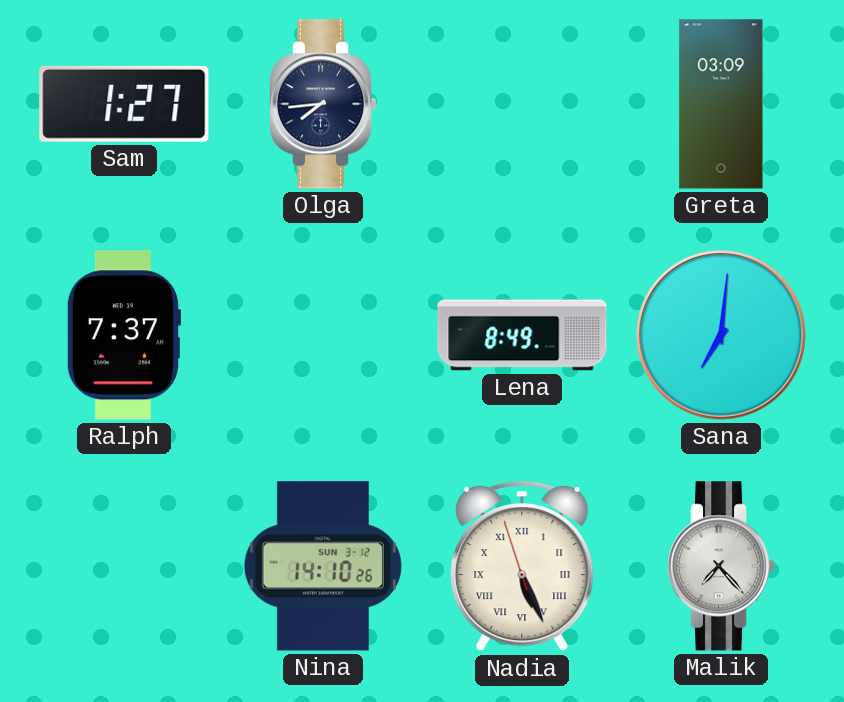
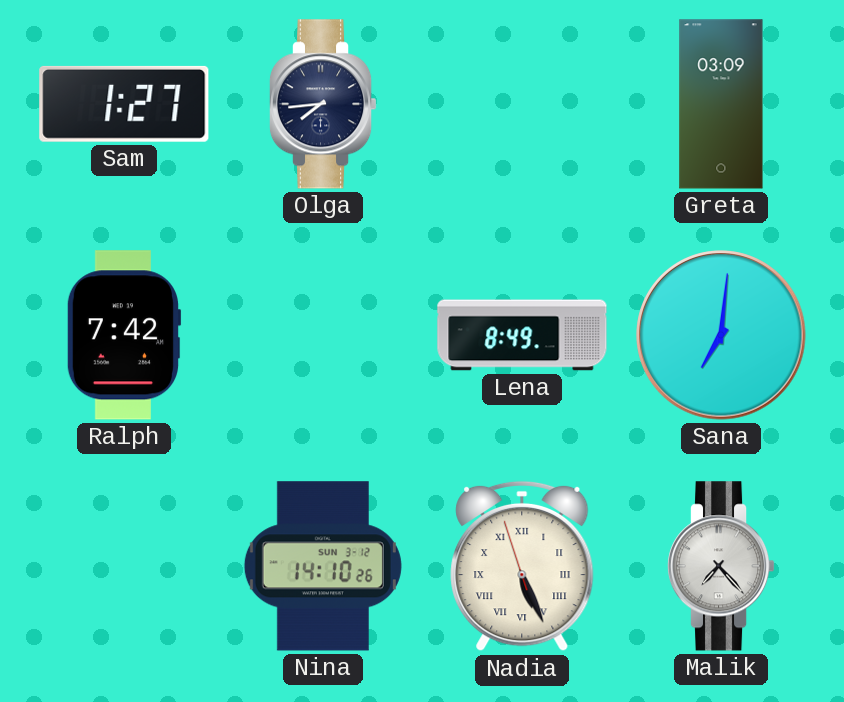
Ralph: 7:37 -> 7:42
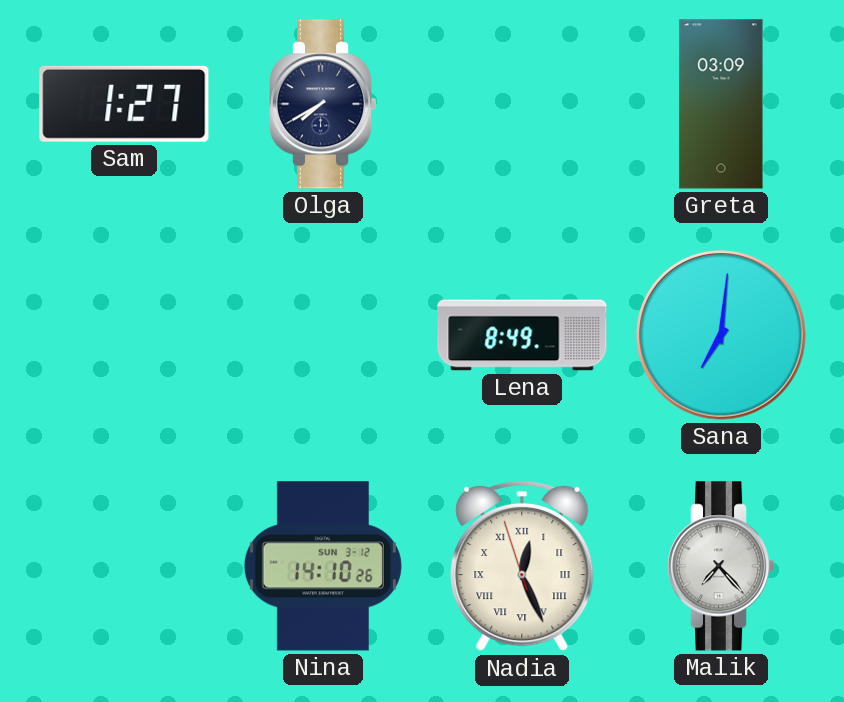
Olga: 7:44 -> 7:40
Ralph: 7:42 -> none
Nadia: 5:25 -> 12:25
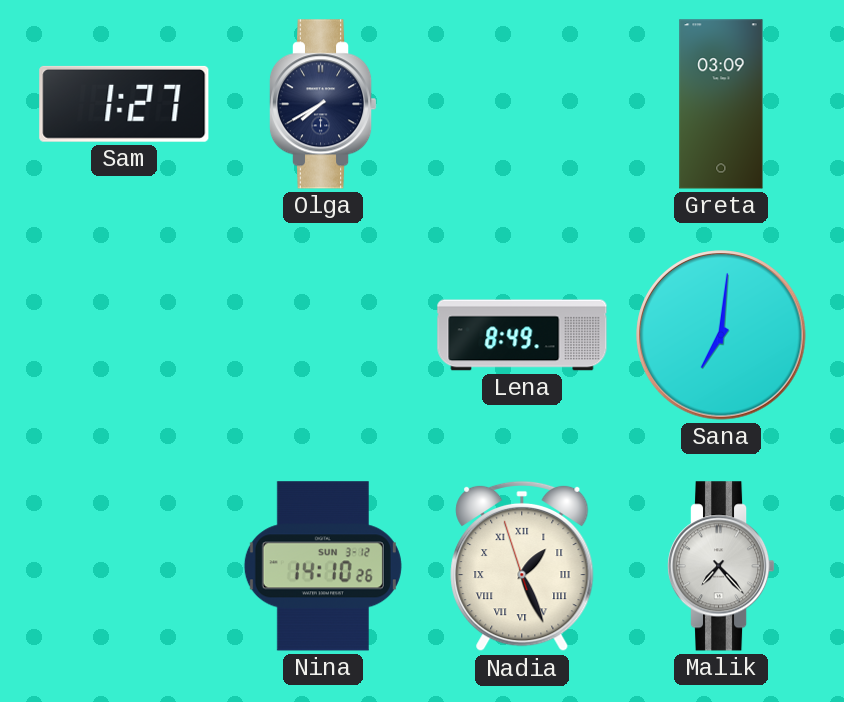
Nadia: 12:25 -> 1:25
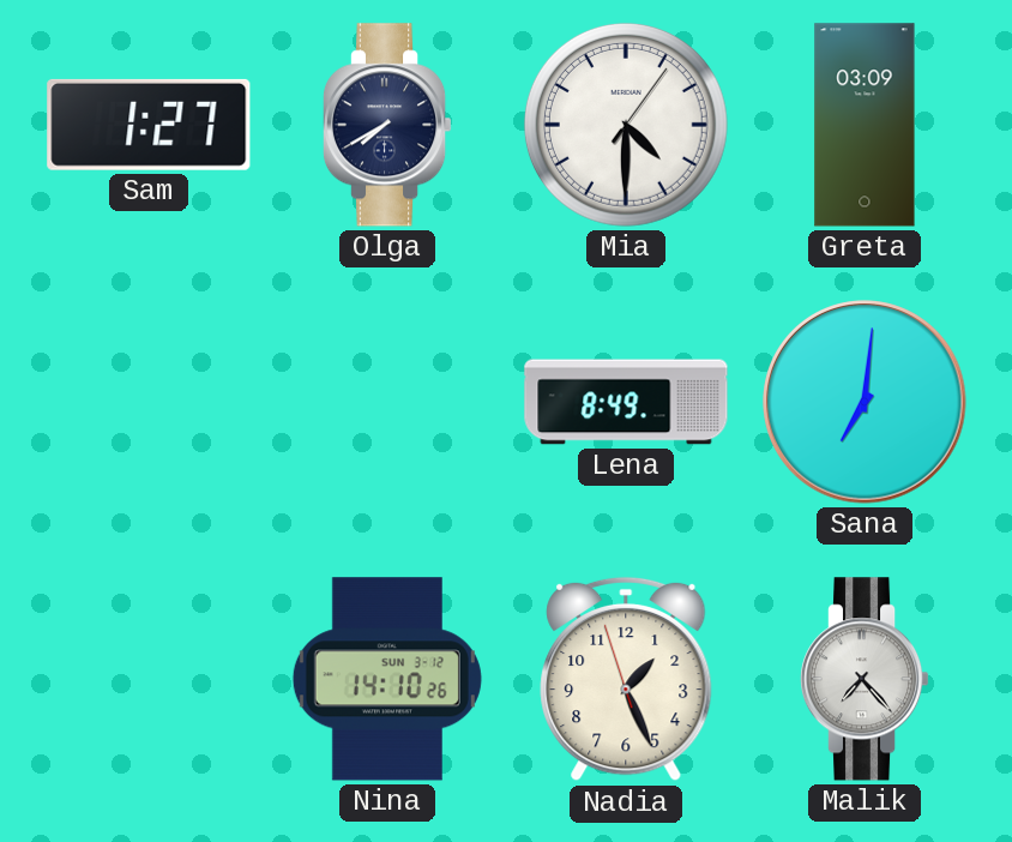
Mia: none -> 4:30
Nadia numerals: Roman -> Arabic
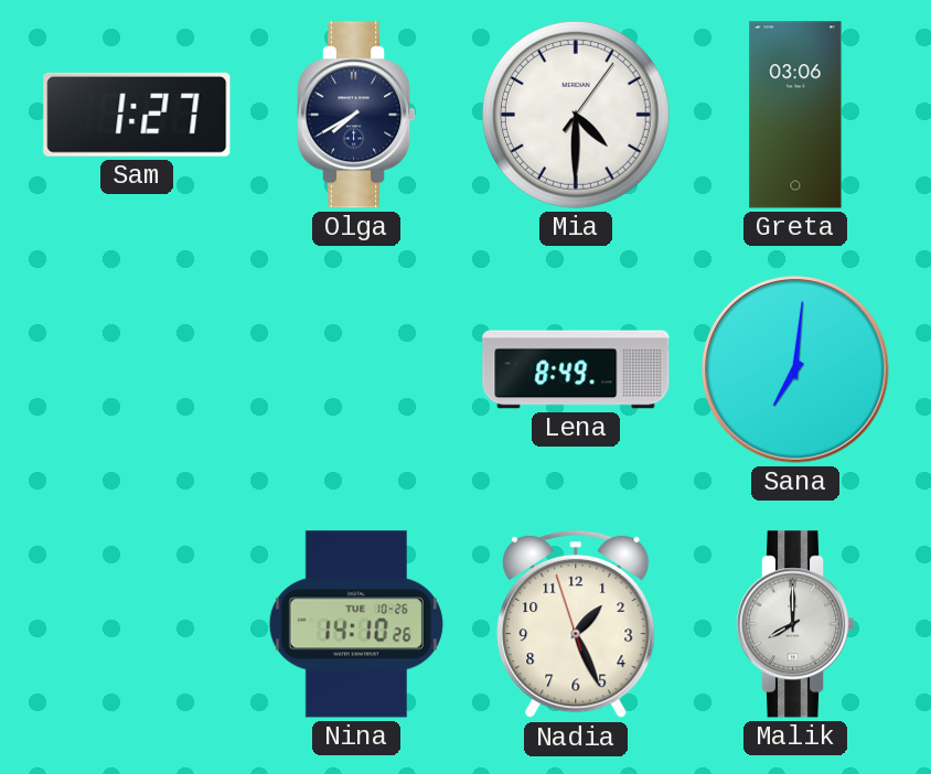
Greta: 03:09 -> 03:06
Nina date: SUN 3-12 -> TUE 10-26
Malik: 7:23 -> 8:00
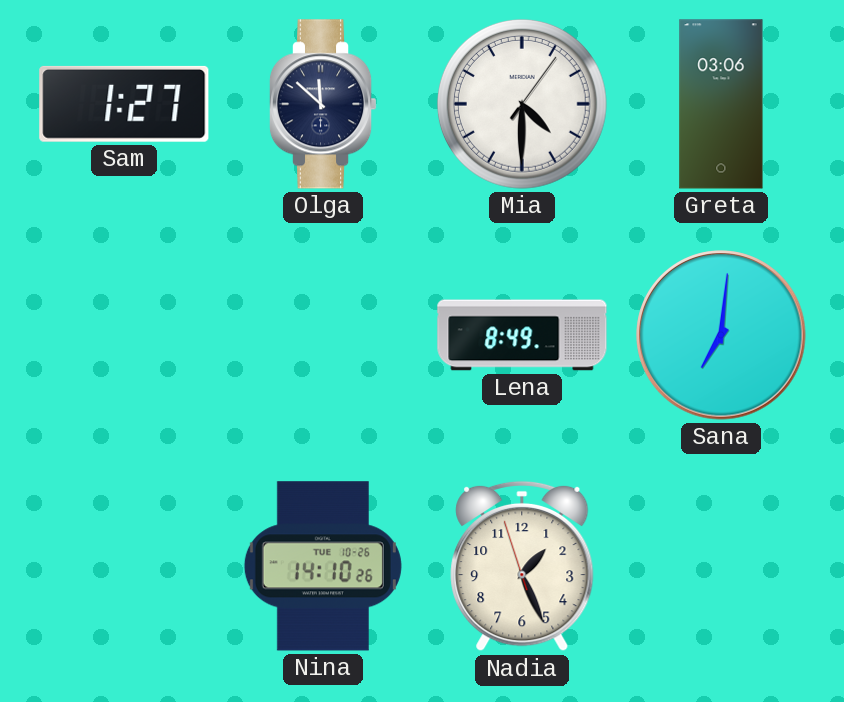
Olga: 7:40 -> 11:52
Malik: 8:00 -> none
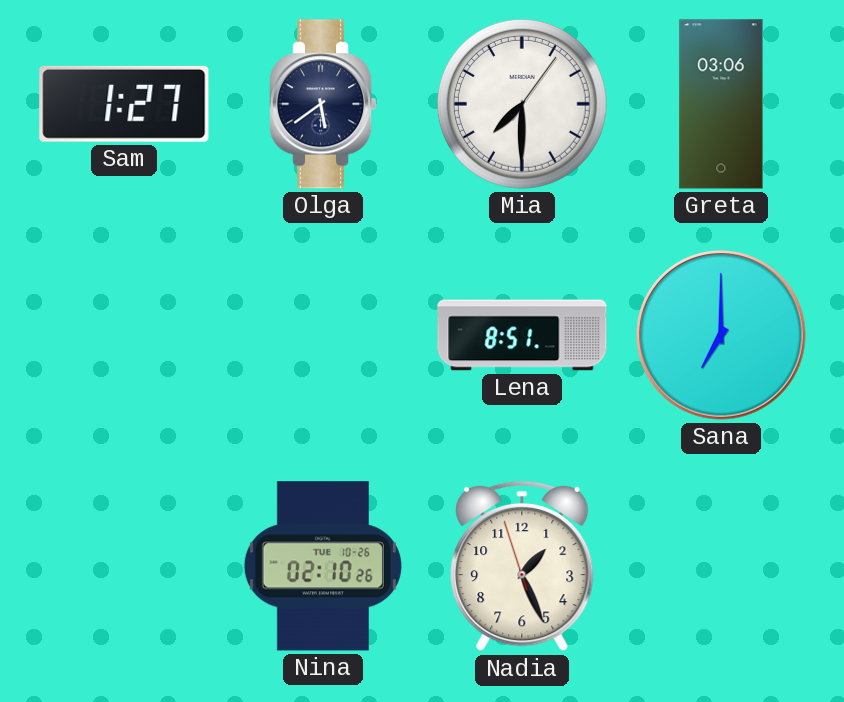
Olga: 11:52 -> 5:39
Mia: 4:30 -> 7:30
Lena: 8:49 -> 8:51
Sana: 7:01 -> 7:00
Nina: 14:10 -> 02:10
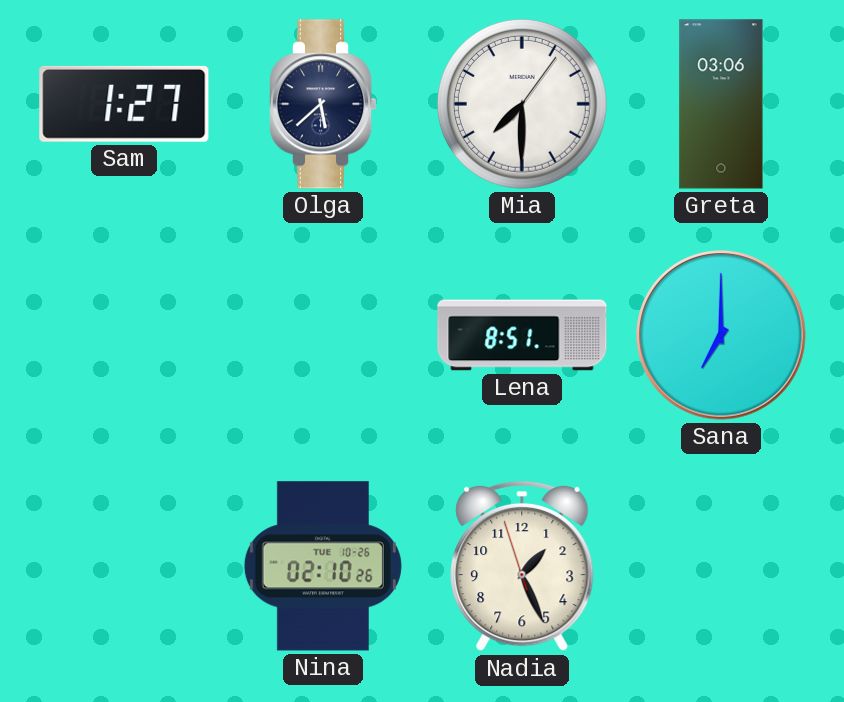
Olga: 5:39 -> 5:38
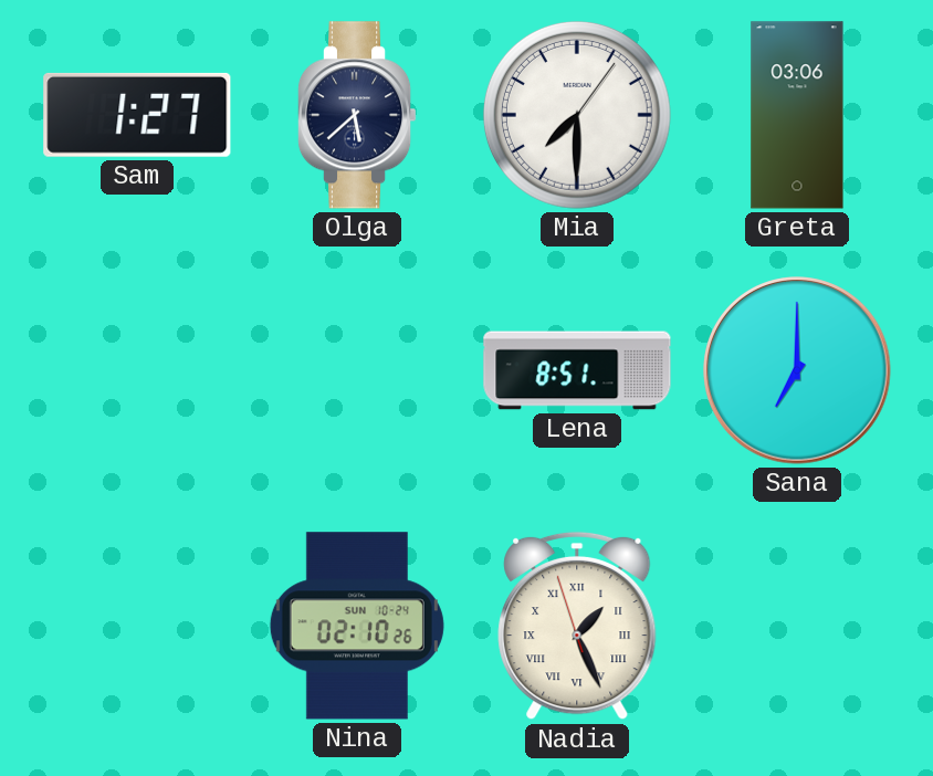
Nina date: TUE 10-26 -> SUN 10-24
Nadia numerals: Arabic -> Roman
